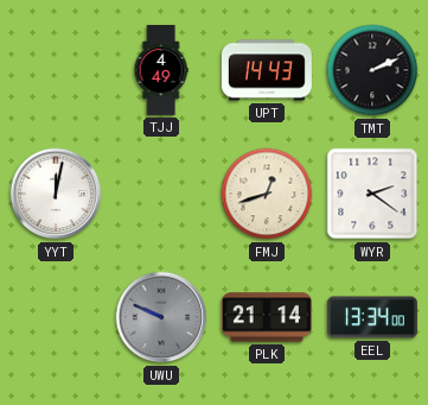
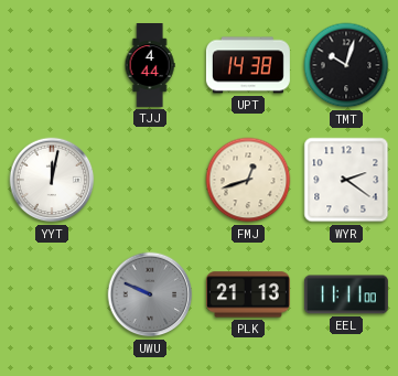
TJJ: 4:49 -> 4:44
UPT: 14:43 -> 14:38
TMT: 2:11 -> 10:03
PLK: 21:14 -> 21:13
EEL: 13:34 -> 11:11
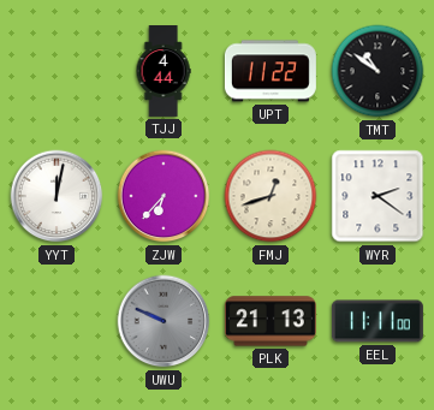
UPT: 14:38 -> 11:22
TMT: 10:03 -> 10:51
ZJW: none -> 6:37
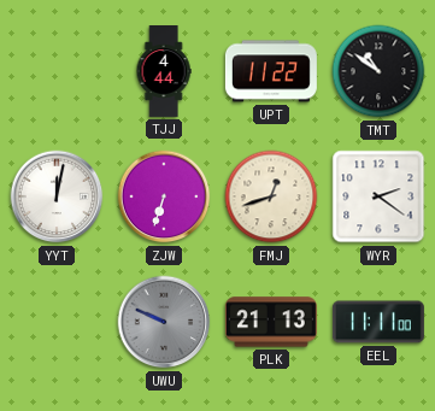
ZJW: 6:37 -> 6:33
